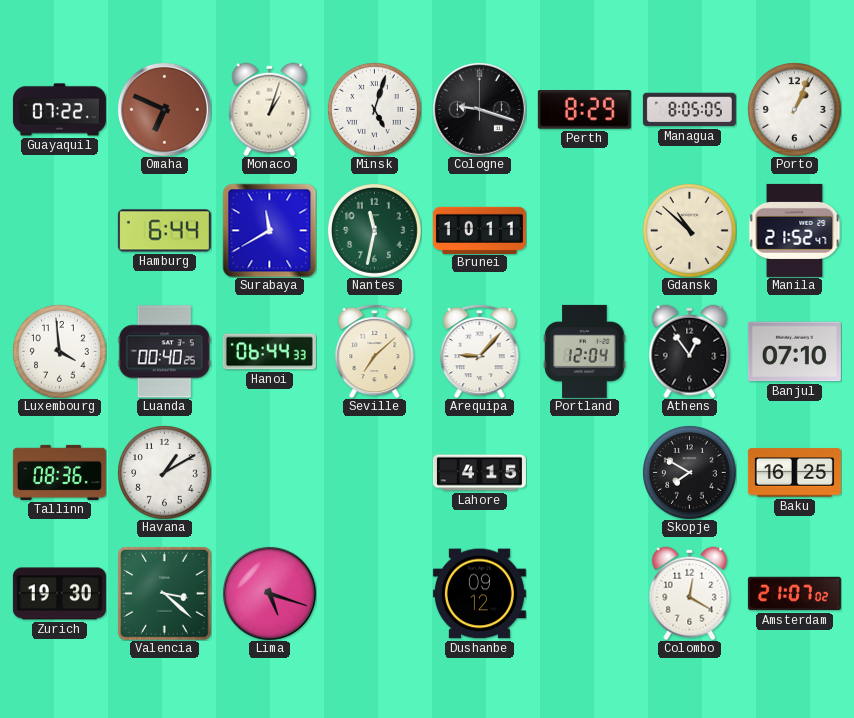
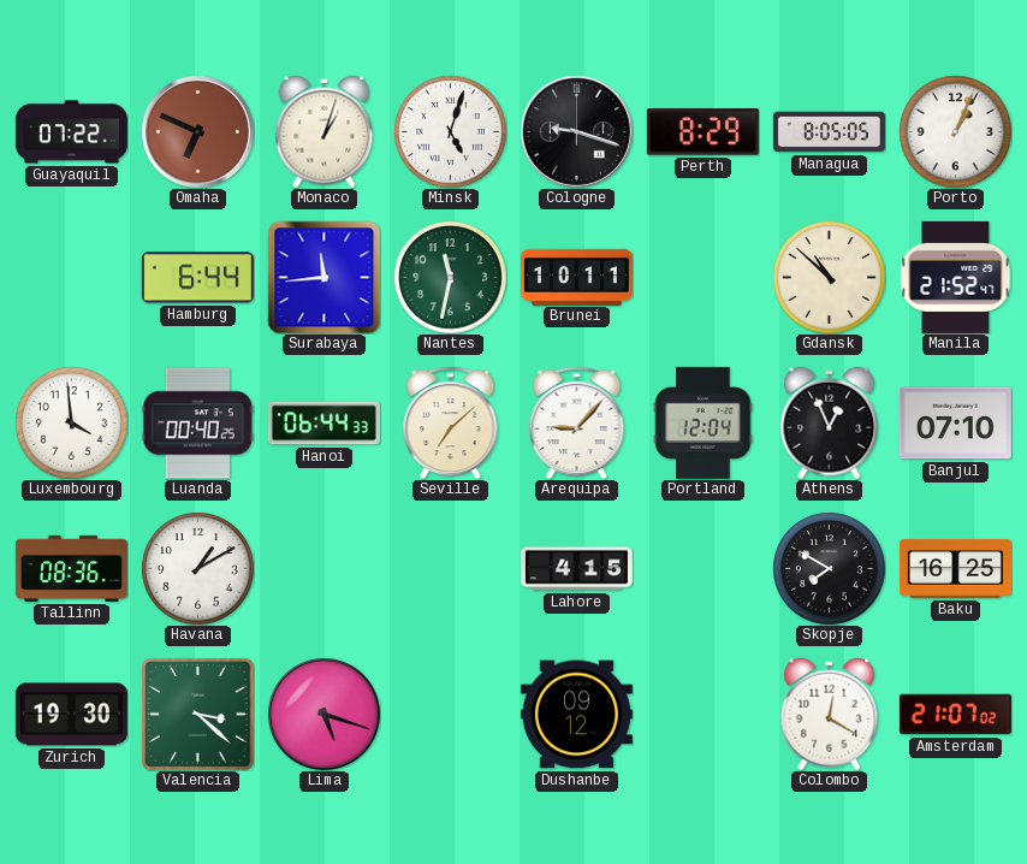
Surabaya: 11:40 -> 11:44
Athens: 12:54 -> 12:56
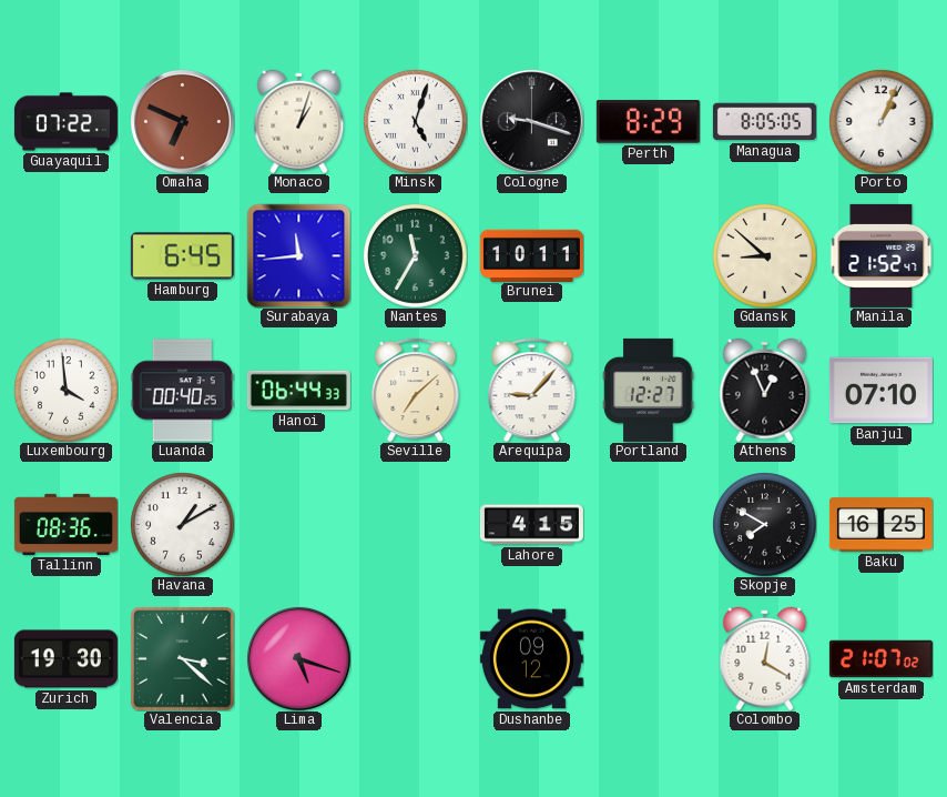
Hamburg: 6:44 -> 6:45
Nantes: 11:32 -> 11:35
Gdansk: 10:52 -> 8:52
Portland: 12:04 -> 12:27
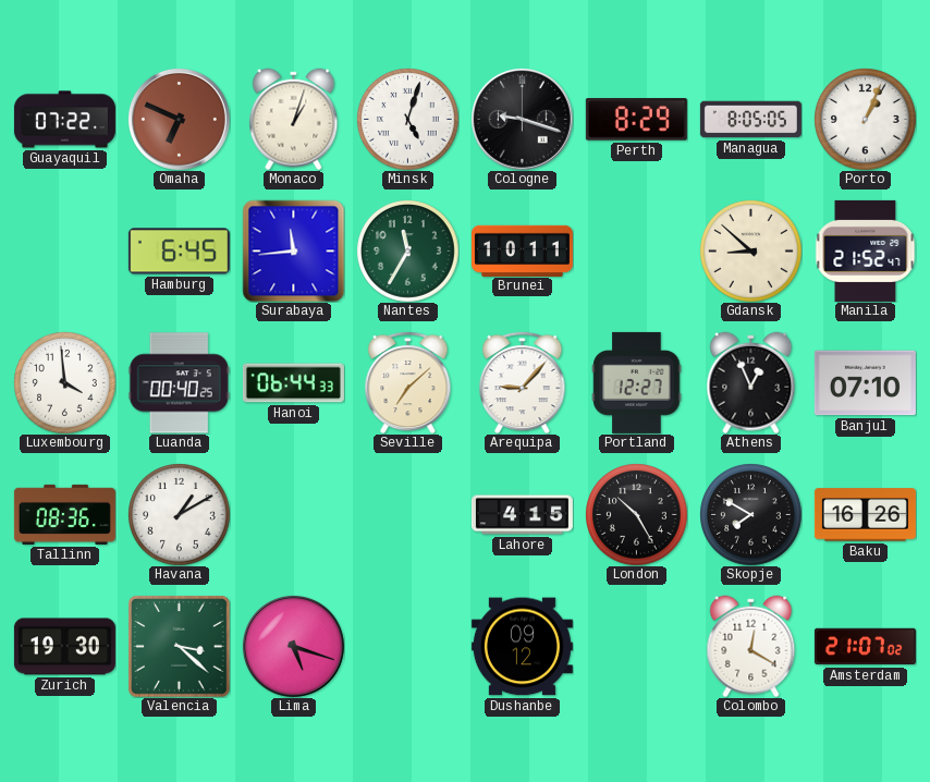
London: none -> 10:25
Baku: 16:25 -> 16:26
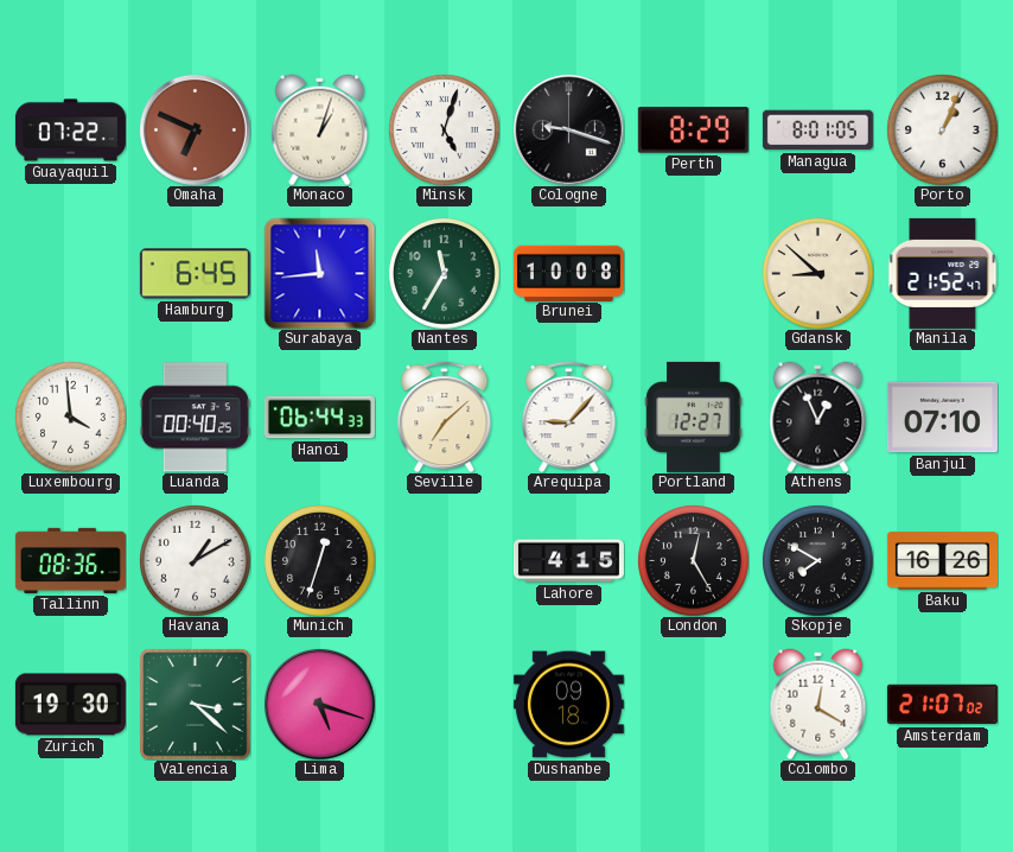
Managua: 8:05 -> 8:01
Brunei: 10:11 -> 10:08
Munich: none -> 12:33
London: 10:25 -> 12:25
Dushanbe: 09:12 -> 09:18
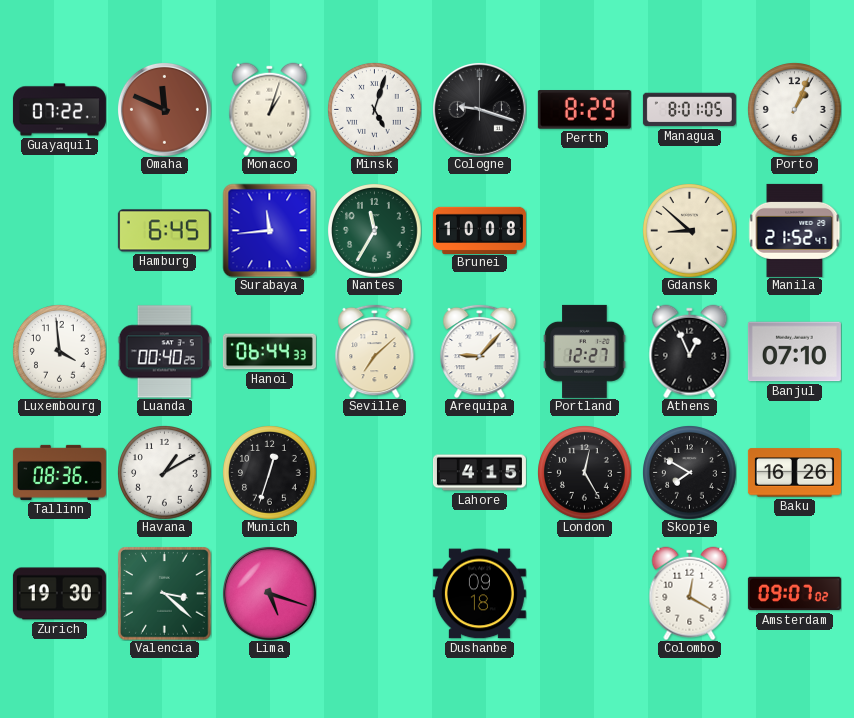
Omaha: 6:49 -> 11:49
Amsterdam: 21:07 -> 09:07
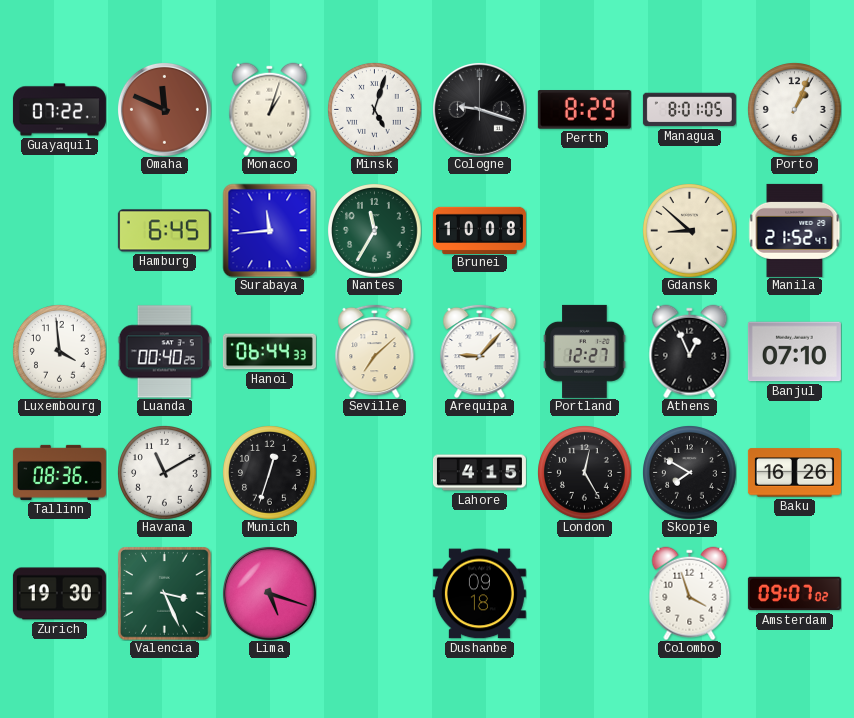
Havana: 1:10 -> 11:10
Valencia: 3:22 -> 3:26
Colombo: 12:20 -> 3:57
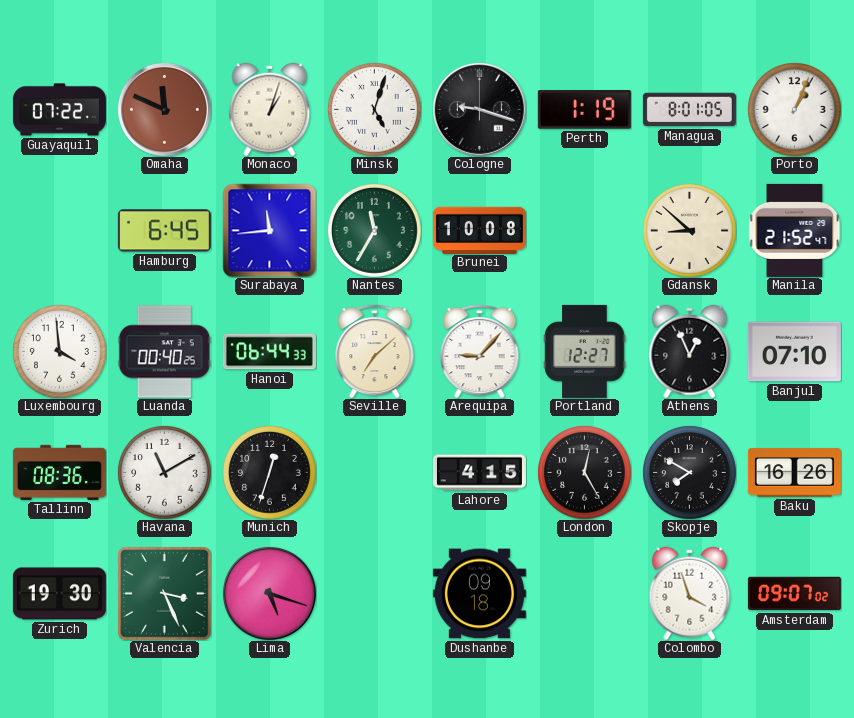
Perth: 8:29 -> 1:19
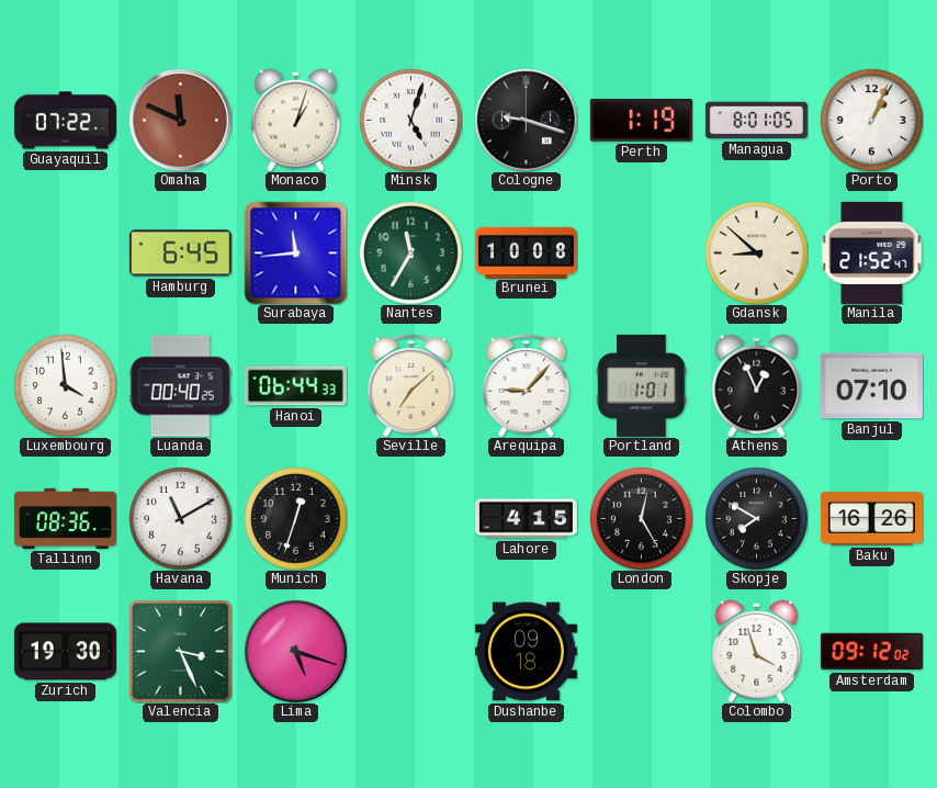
Portland: 12:27 -> 1:01
Amsterdam: 09:07 -> 09:12
